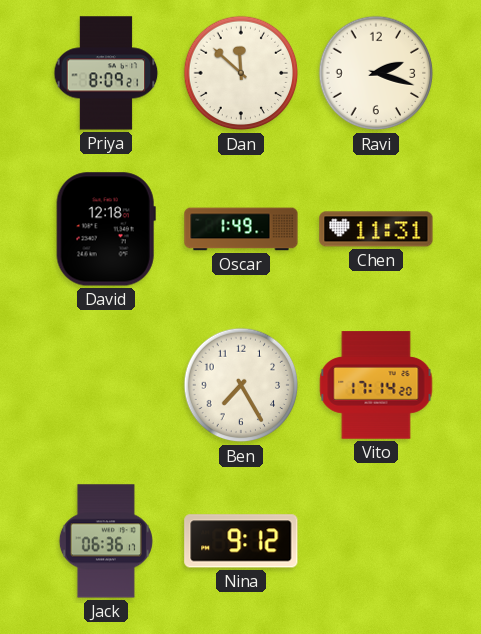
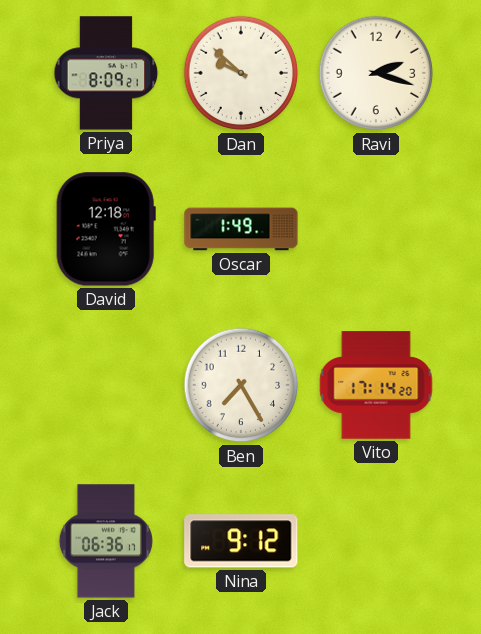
Dan: 11:52 -> 9:52
Chen: 11:31 -> none
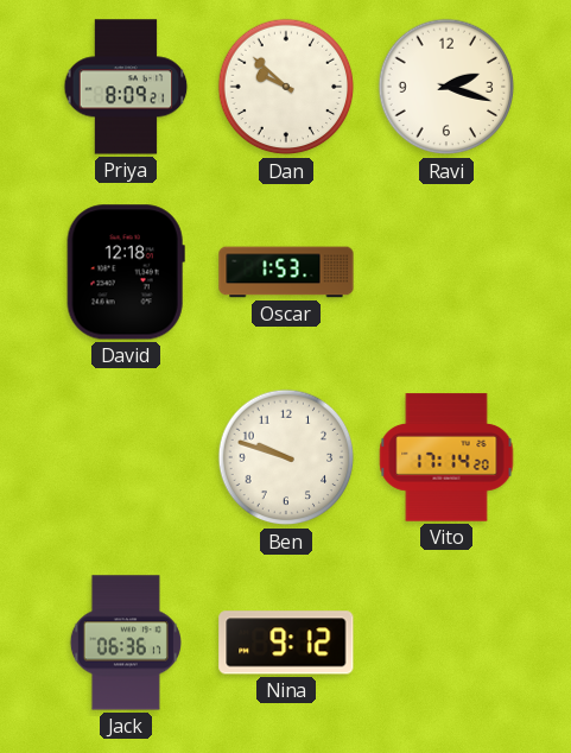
Oscar: 1:49 -> 1:53
Ben: 7:25 -> 9:48
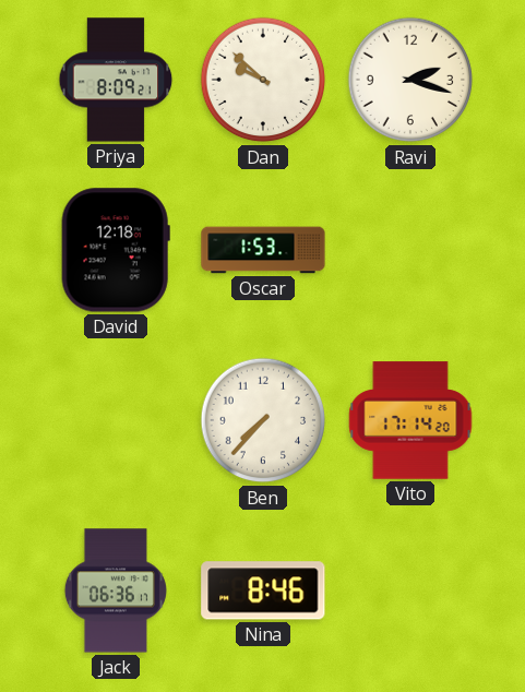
Ben: 9:48 -> 7:37
Nina: 9:12 -> 8:46
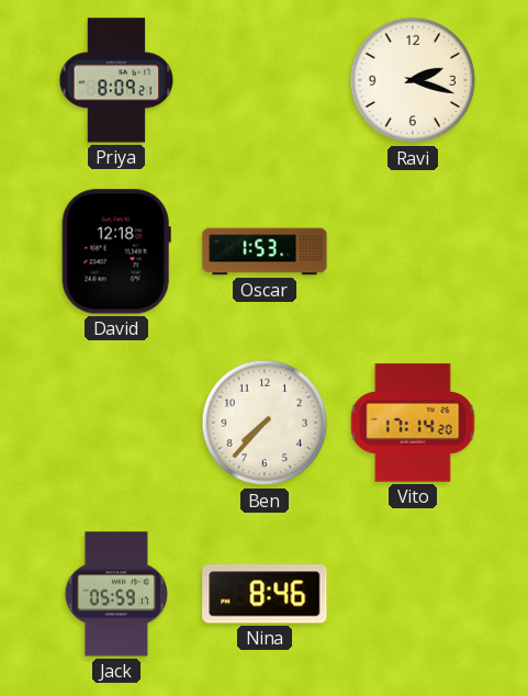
Dan: 9:52 -> none
Jack: 06:36 -> 05:59
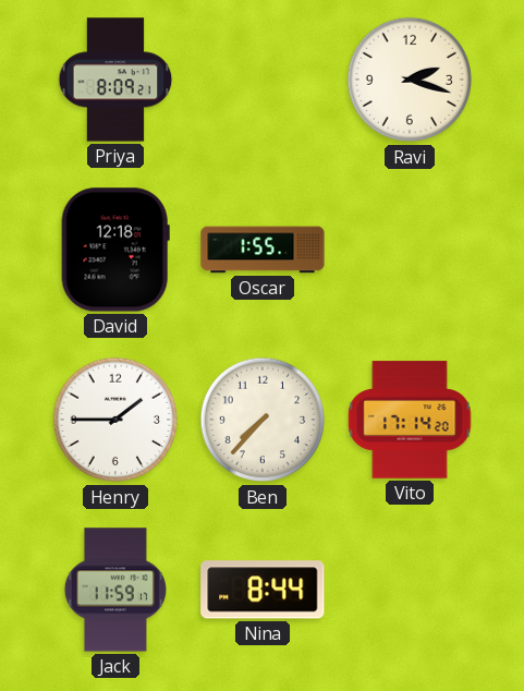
Oscar: 1:53 -> 1:55
Henry: none -> 1:45
Jack: 05:59 -> 11:59
Nina: 8:46 -> 8:44
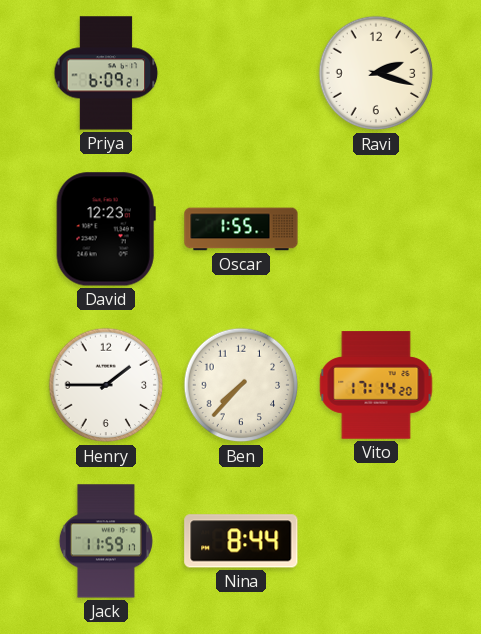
Priya: 8:09 -> 6:09
David: 12:18 -> 12:23
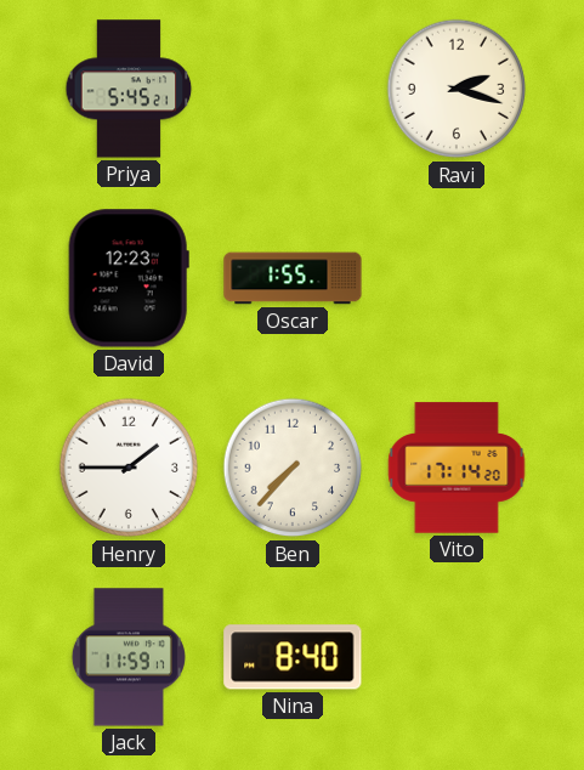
Priya: 6:09 -> 5:45
Nina: 8:44 -> 8:40
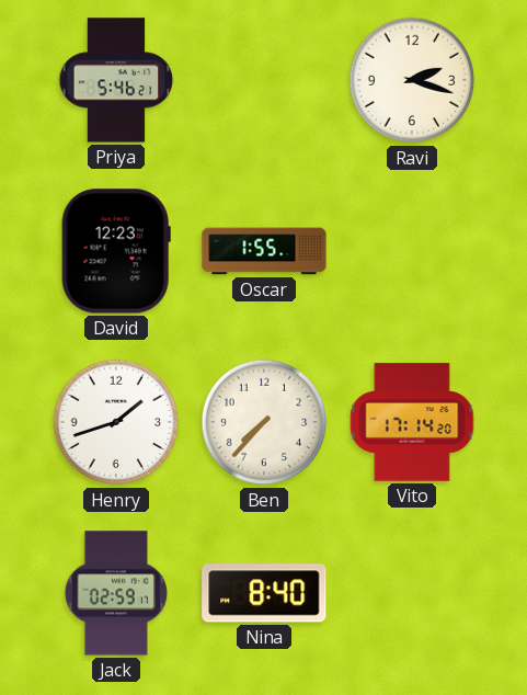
Priya: 5:45 -> 5:46
Henry: 1:45 -> 1:42
Jack: 11:59 -> 02:59
